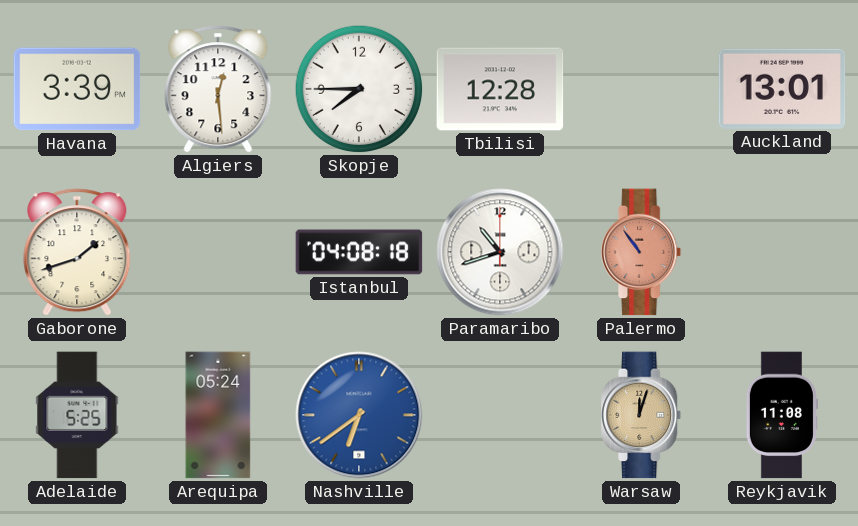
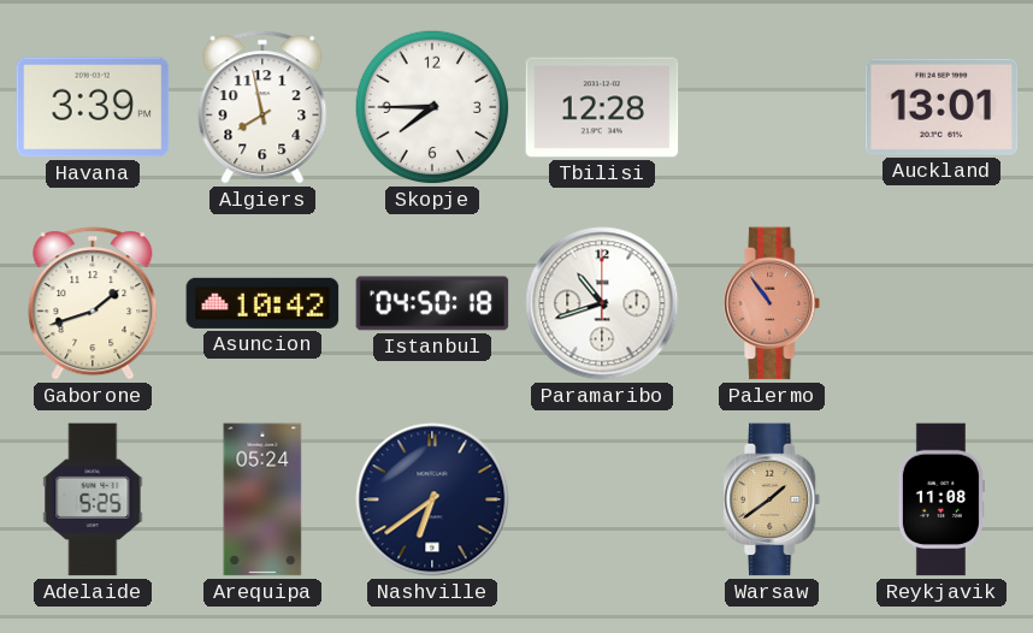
Algiers: 12:29 -> 7:58
Asuncion: none -> 10:42
Istanbul: 04:08 -> 04:50
Nashville dial: blue -> navy
Warsaw: 12:03 -> 1:39
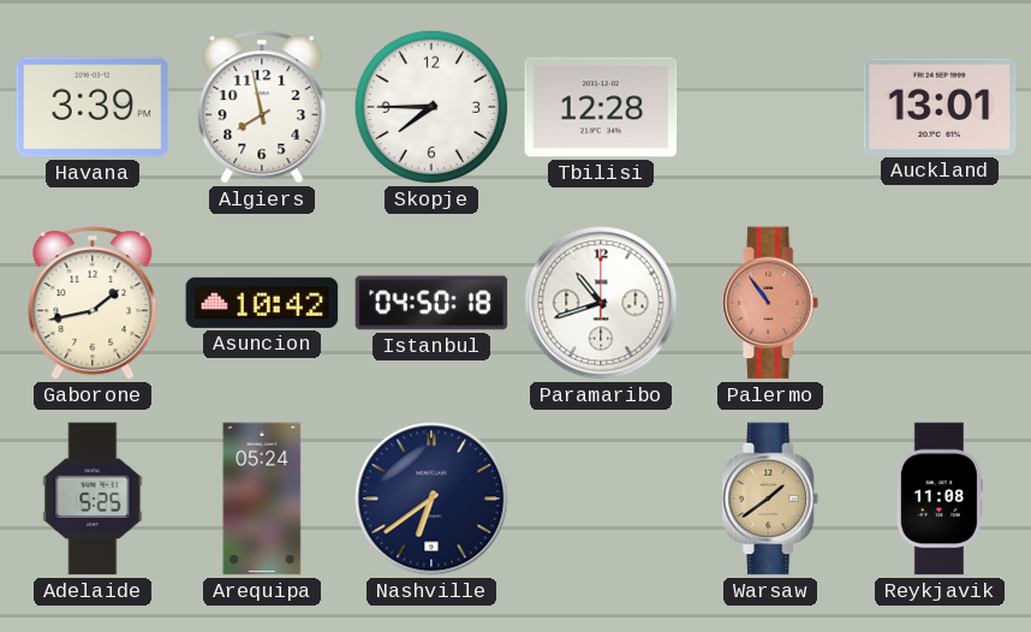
Gaborone: 1:42 -> 1:43
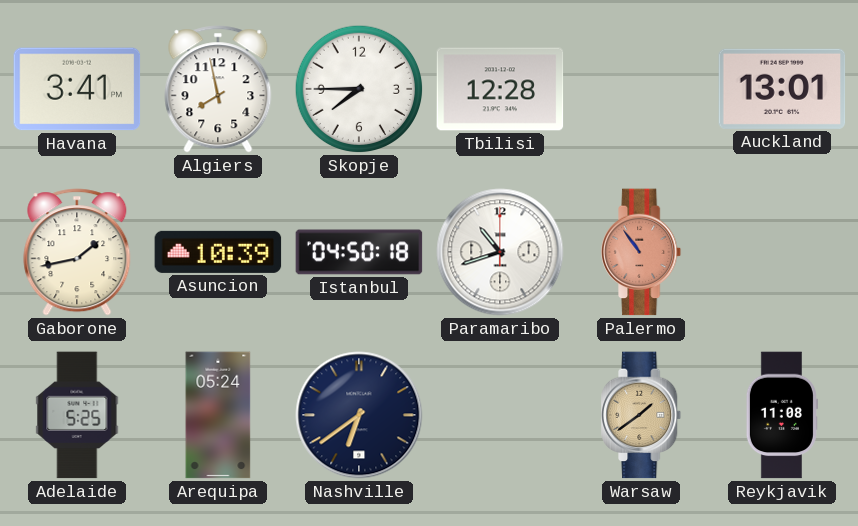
Havana: 3:39 -> 3:41
Asuncion: 10:42 -> 10:39
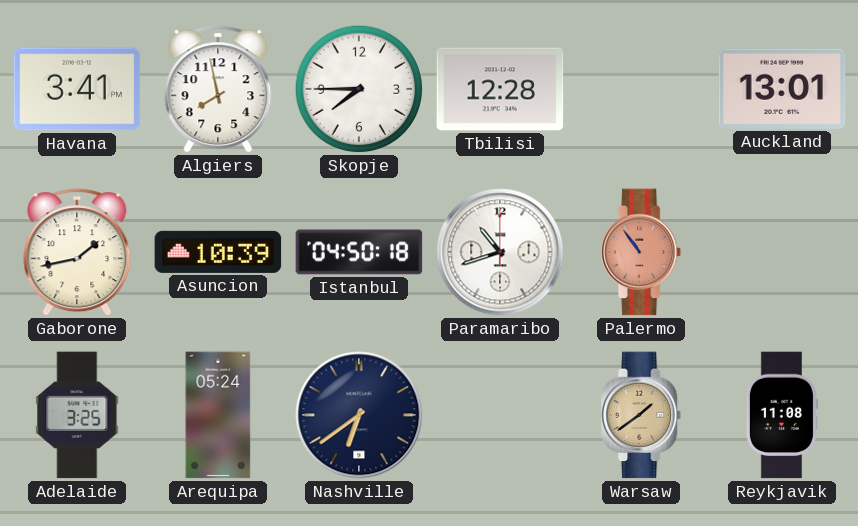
Adelaide: 5:25 -> 3:25
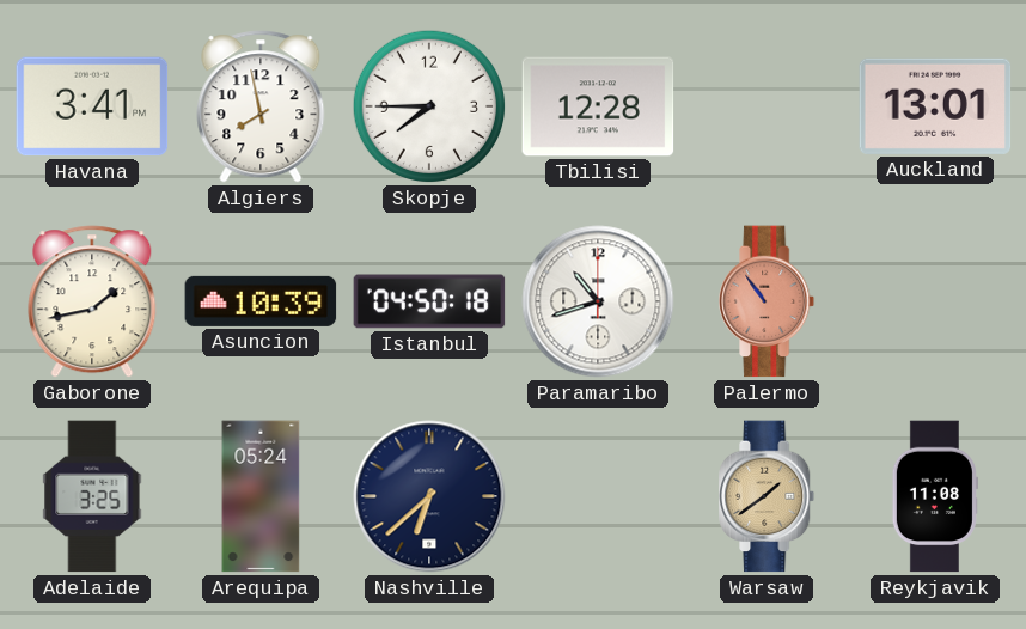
Nashville: 6:39 -> 6:38
